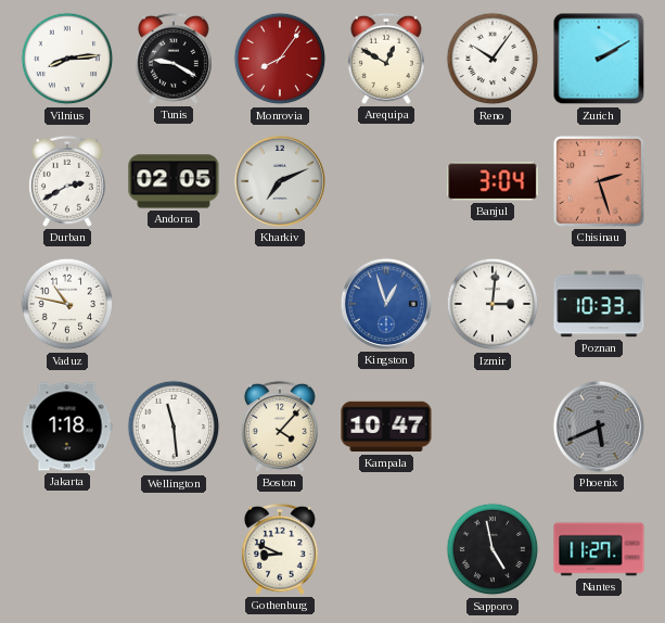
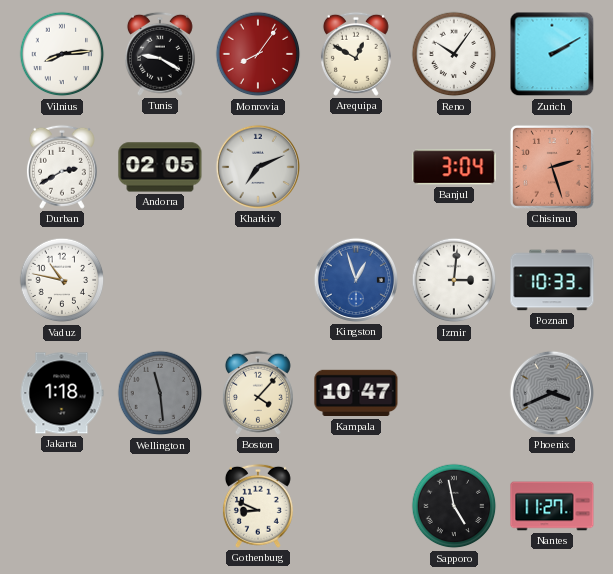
Wellington dial: white -> grey
Phoenix: 5:41 -> 3:41
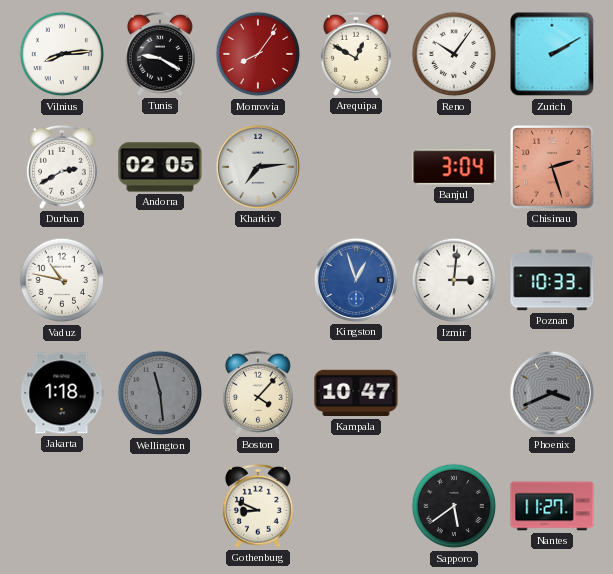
Kharkiv: 7:11 -> 7:14
Sapporo: 4:58 -> 5:39
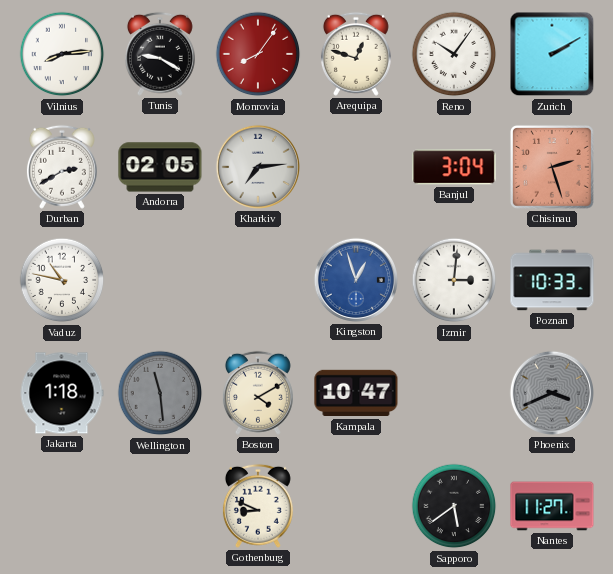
Arequipa: 12:50 -> 12:48
Boston: 4:07 -> 4:10
